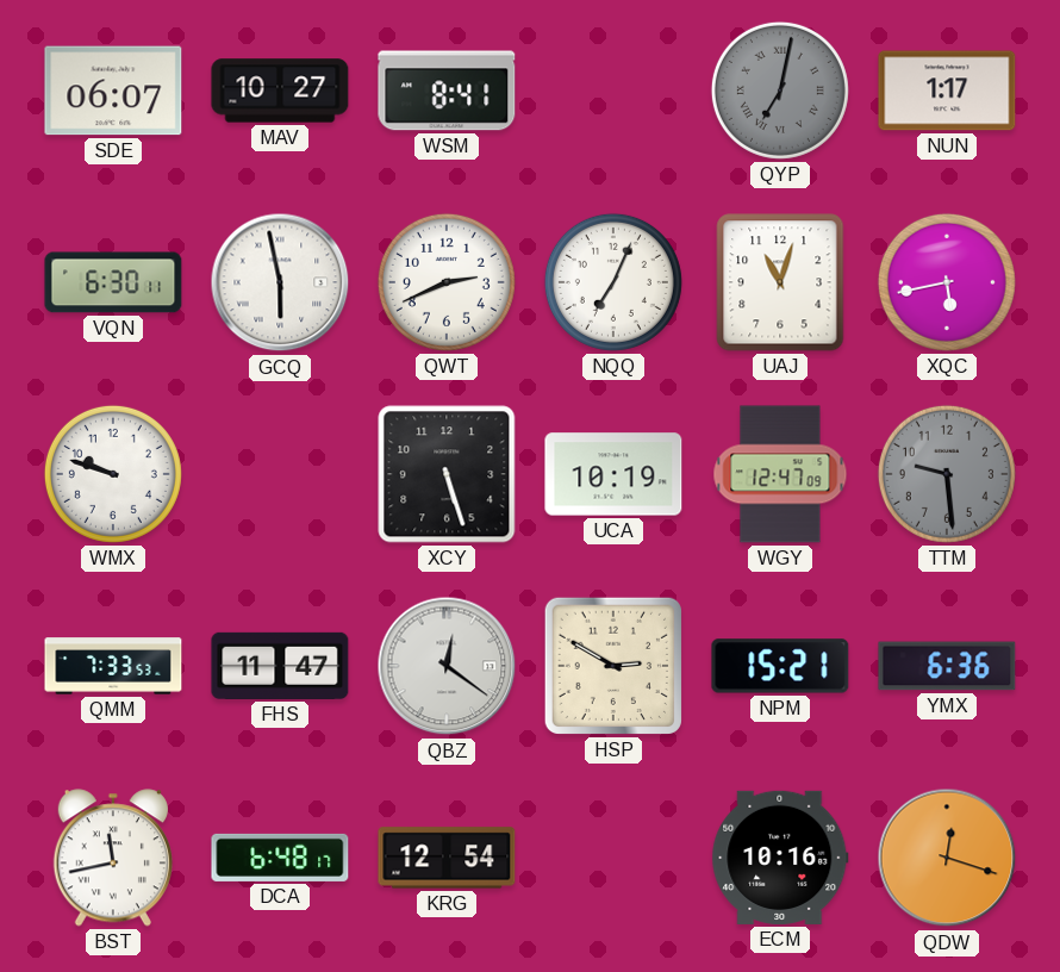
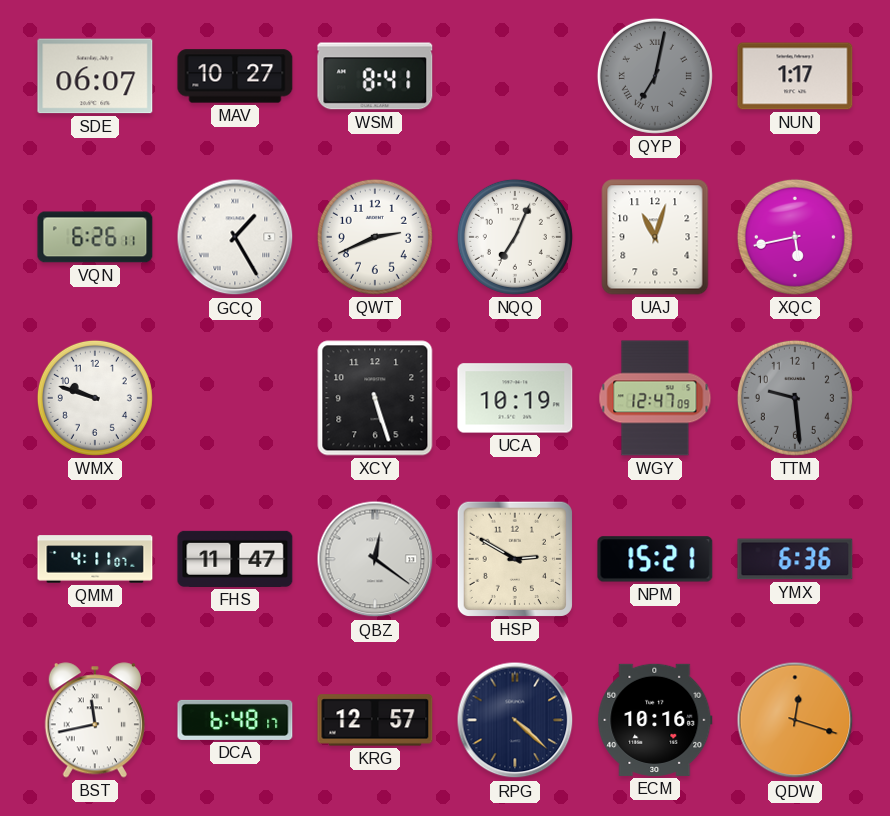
VQN: 6:30 -> 6:26
GCQ: 5:58 -> 1:25
QMM: 7:33 -> 4:11
KRG: 12:54 -> 12:57
RPG: none -> 4:22
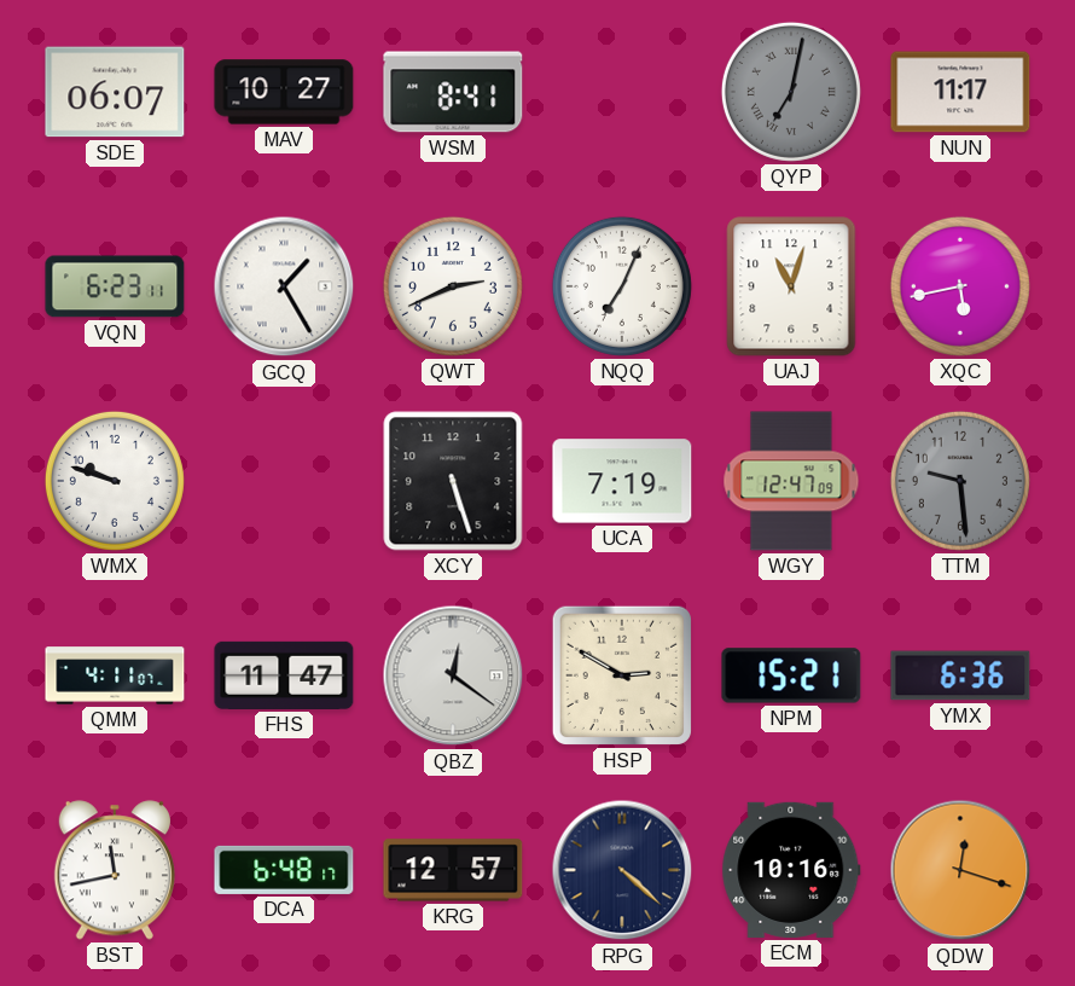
NUN: 1:17 -> 11:17
VQN: 6:26 -> 6:23
UCA: 10:19 -> 7:19
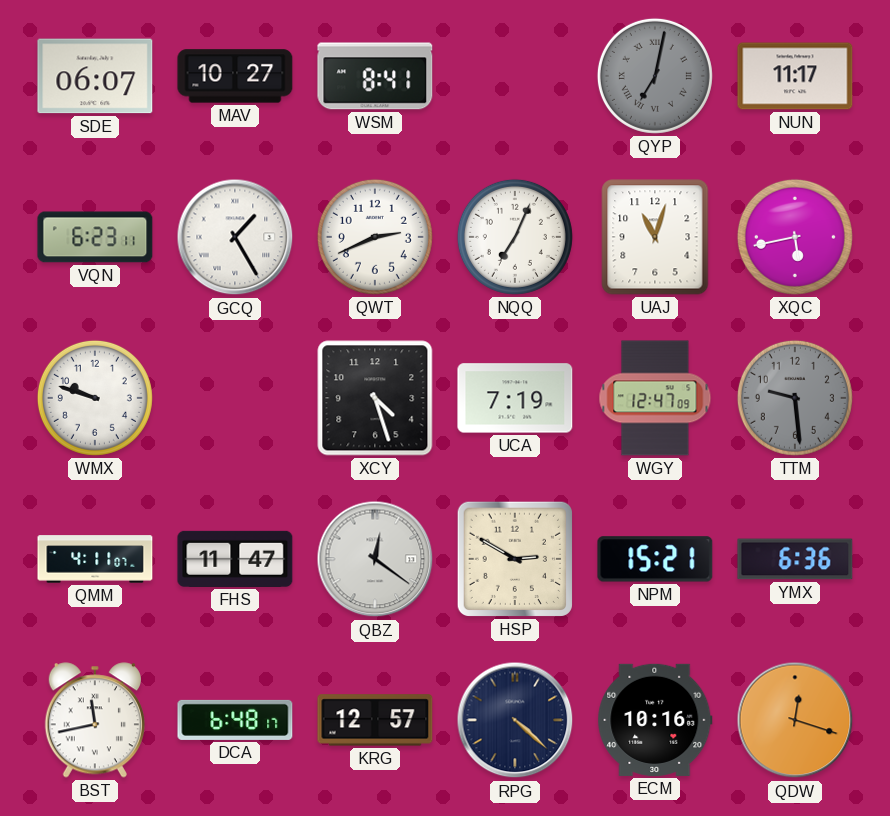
XCY: 5:27 -> 4:27
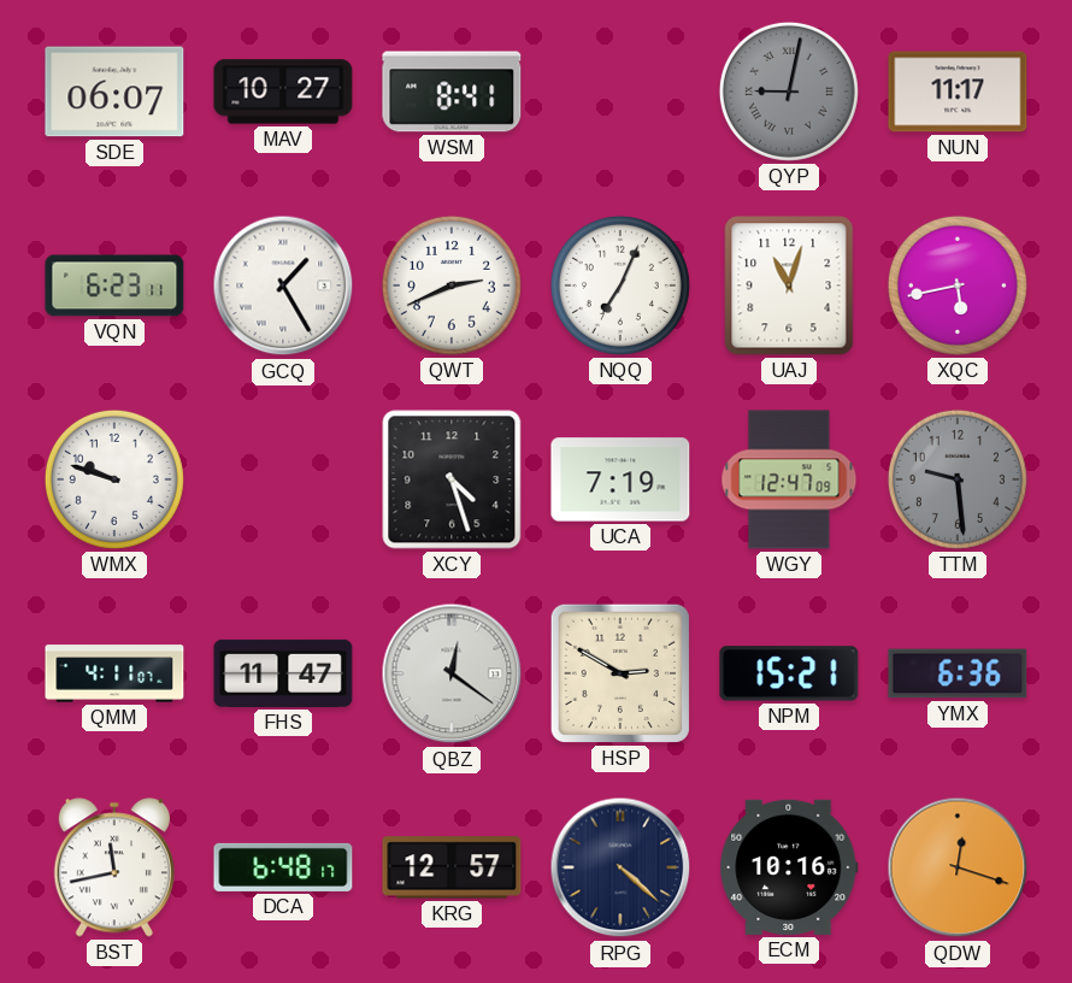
QYP: 7:02 -> 9:02
